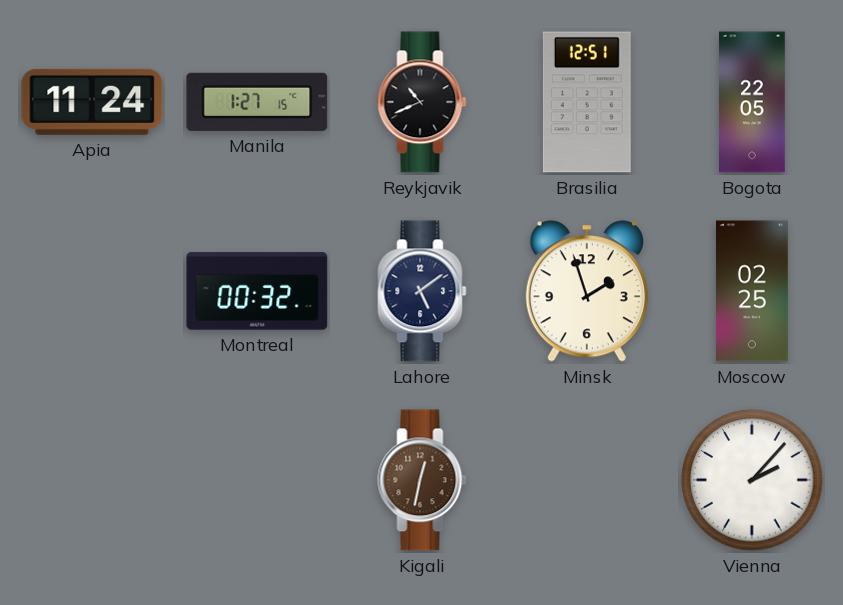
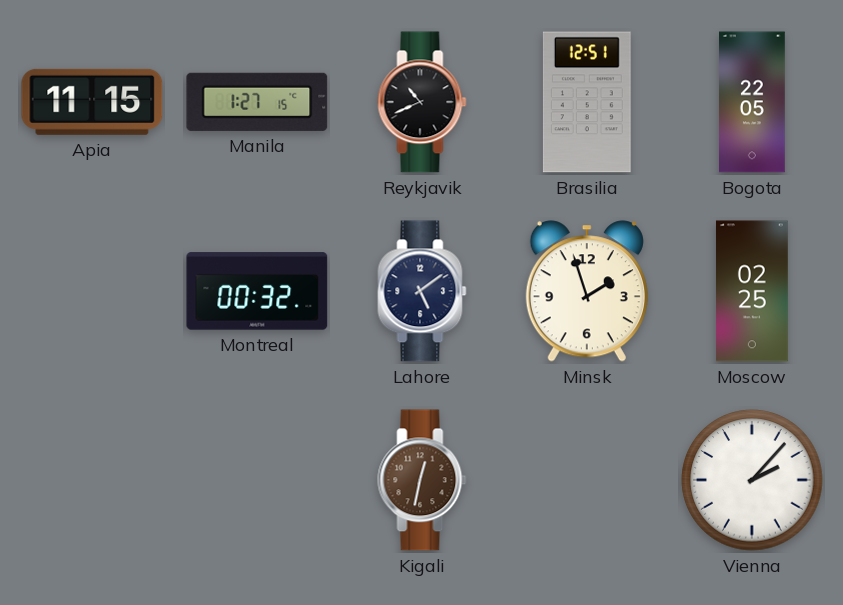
Apia: 11:24 -> 11:15
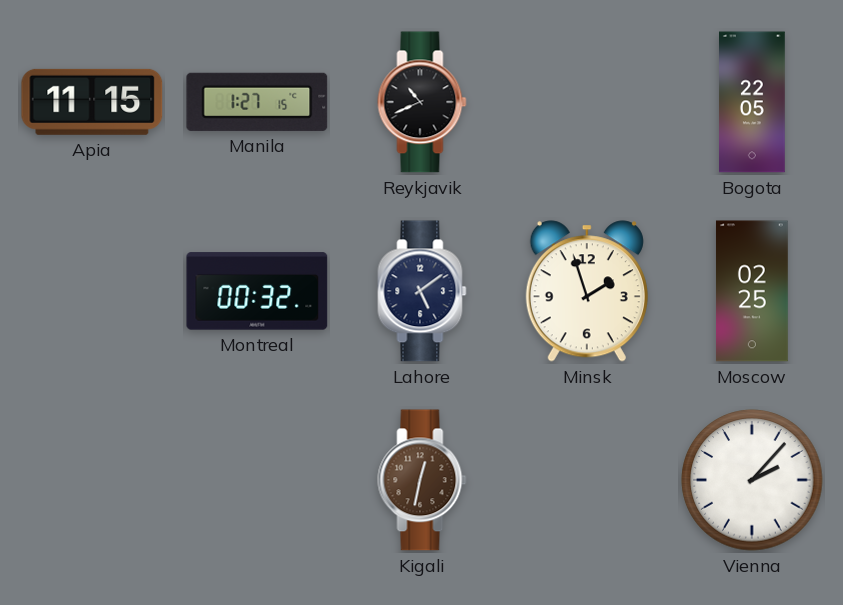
Brasilia: 12:51 -> none
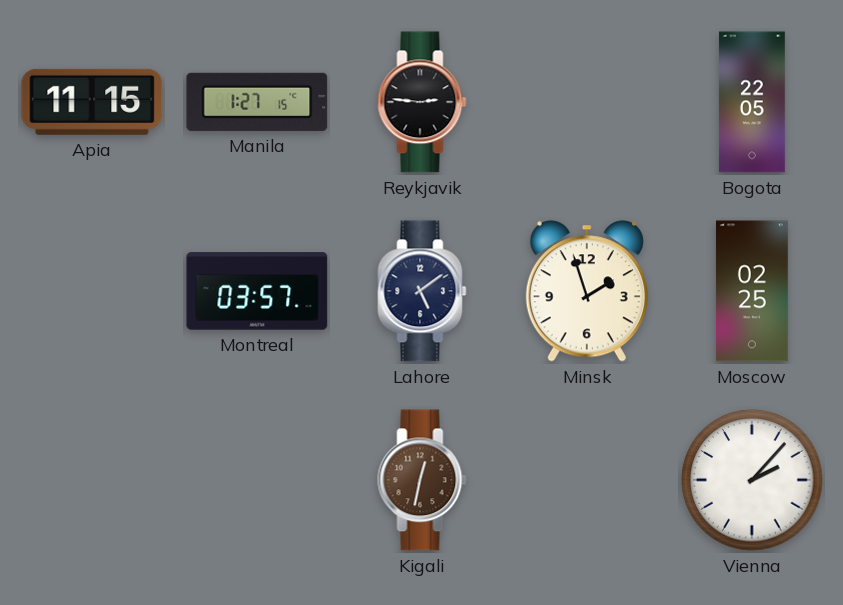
Reykjavik: 10:41 -> 2:46
Montreal: 00:32 -> 03:57
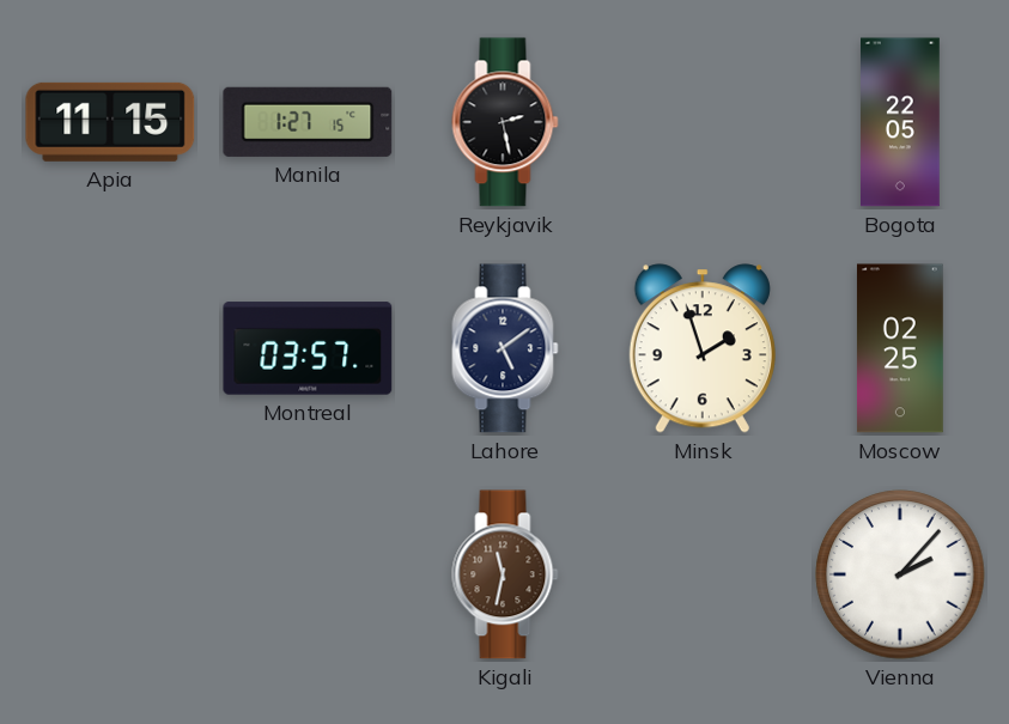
Reykjavik: 2:46 -> 2:28
Kigali: 12:32 -> 11:32
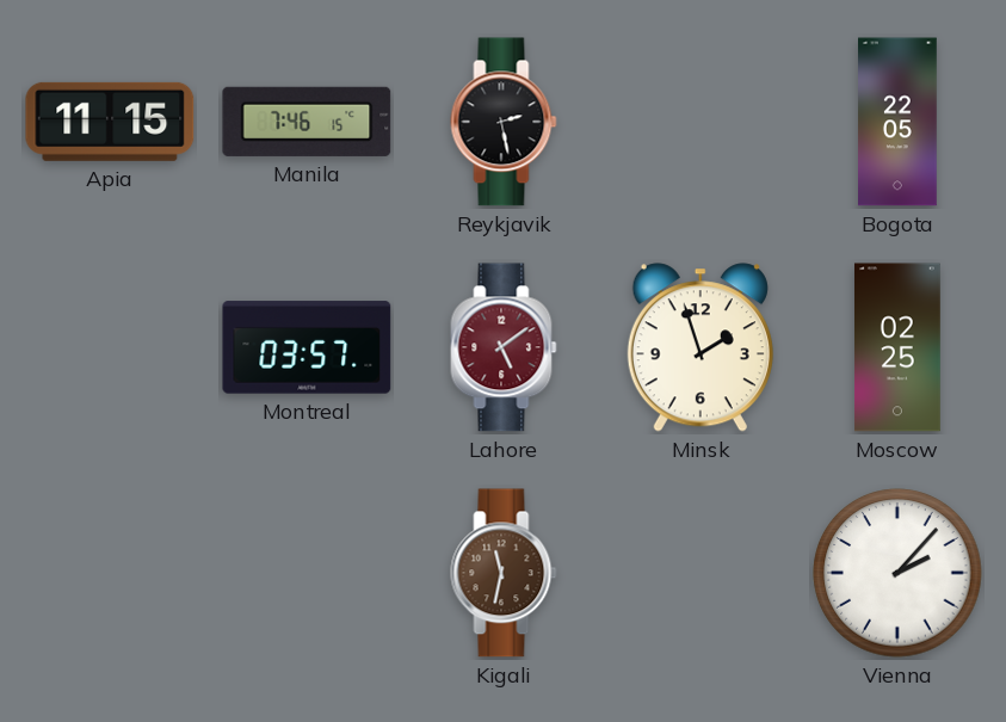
Manila: 1:27 -> 7:46
Lahore dial: navy -> burgundy
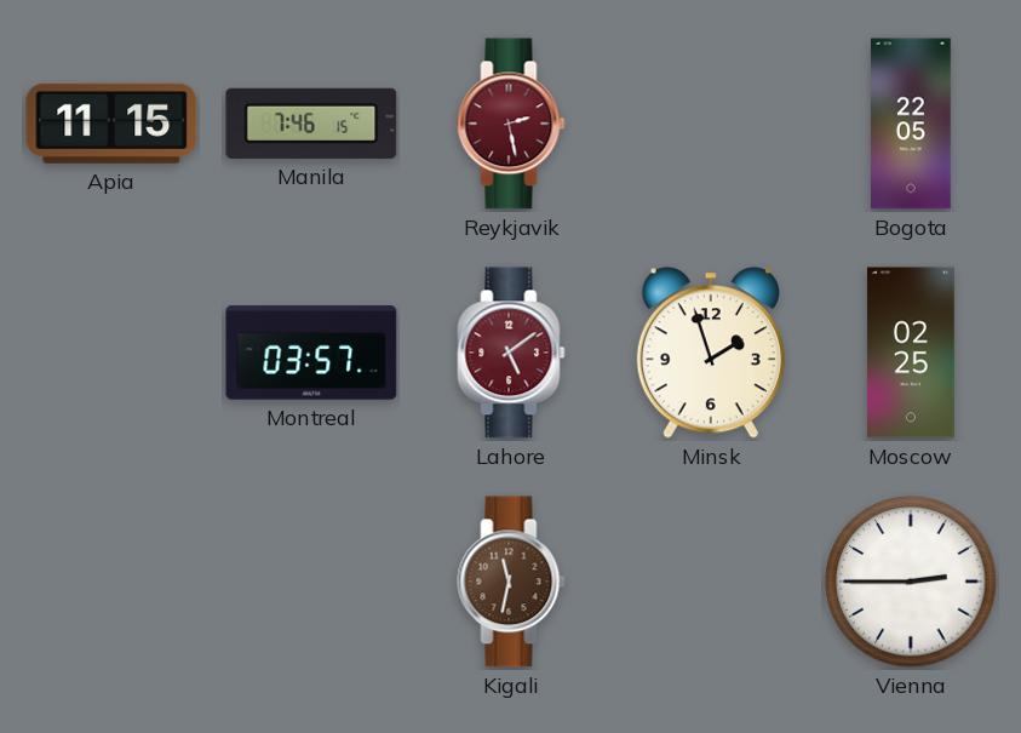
Reykjavik dial: black -> burgundy
Vienna: 2:07 -> 2:45
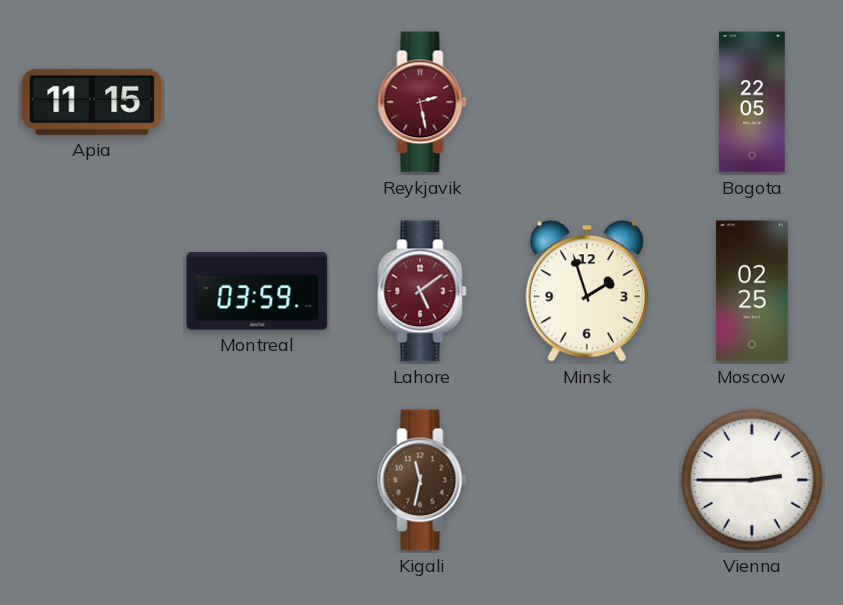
Manila: 7:46 -> none
Montreal: 03:57 -> 03:59
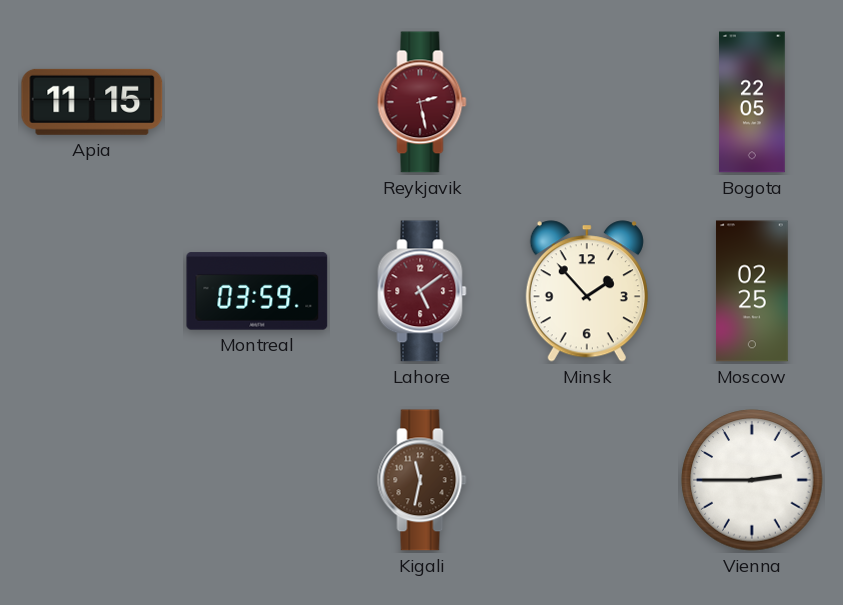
Minsk: 1:57 -> 1:53
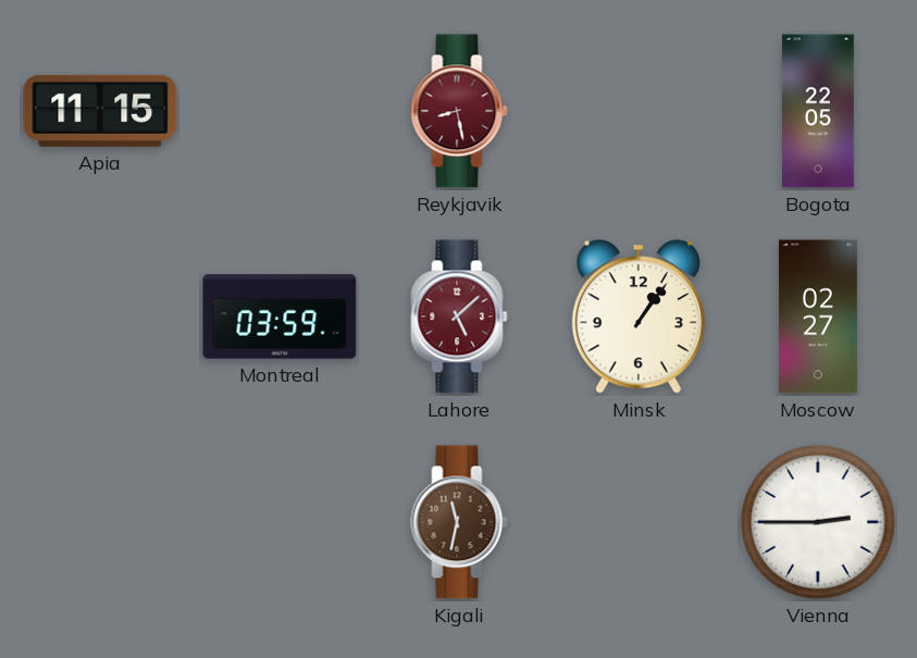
Reykjavik: 2:28 -> 8:28
Lahore: 5:09 -> 5:08
Minsk: 1:53 -> 1:06
Moscow: 02:25 -> 02:27
